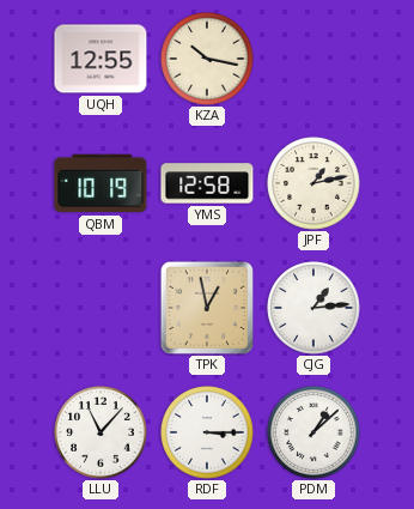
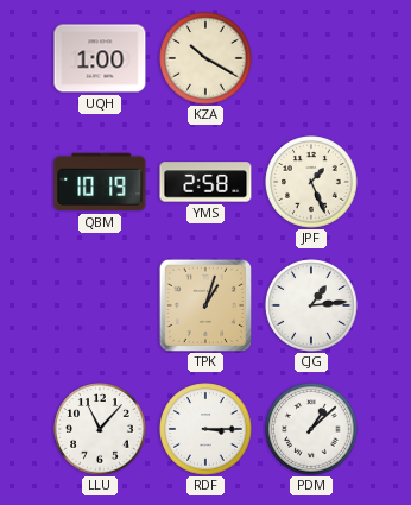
UQH: 12:55 -> 1:00
KZA: 10:17 -> 10:20
YMS: 12:58 -> 2:58
JPF: 1:13 -> 1:26
TPK: 12:58 -> 1:03
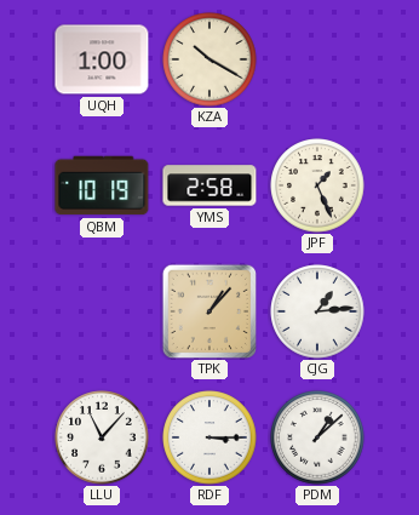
TPK: 1:03 -> 1:07
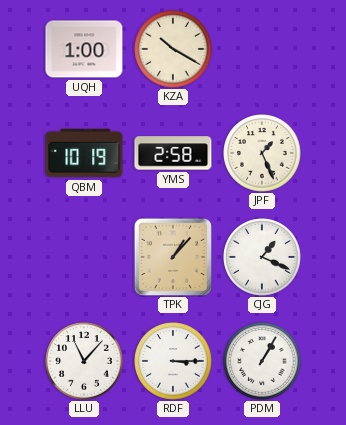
CJG: 1:14 -> 1:19
PDM: 1:08 -> 1:05
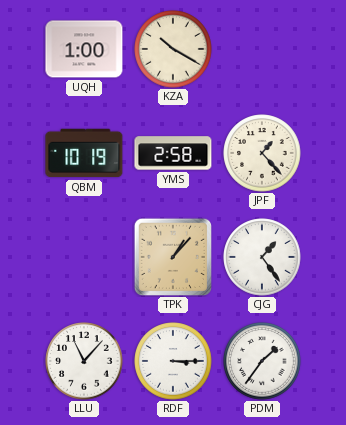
JPF: 1:26 -> 1:23
CJG: 1:19 -> 1:24
PDM: 1:05 -> 1:36
